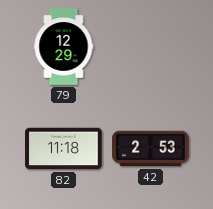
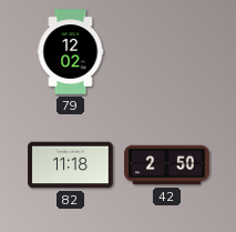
79: 12:29 -> 12:02
42: 2:53 -> 2:50
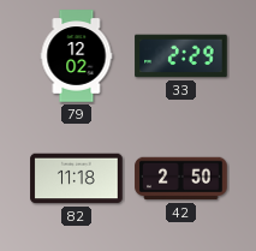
33: none -> 2:29
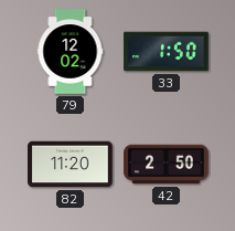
33: 2:29 -> 1:50
82: 11:18 -> 11:20
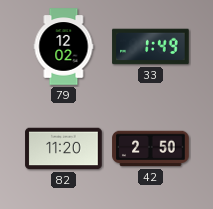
33: 1:50 -> 1:49
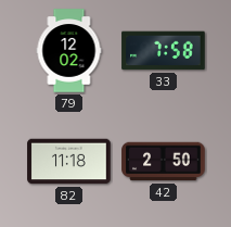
33: 1:49 -> 7:58
82: 11:20 -> 11:18
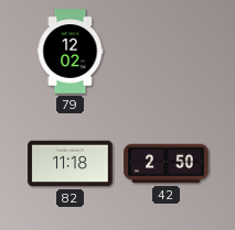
33: 7:58 -> none
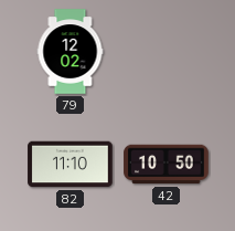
82: 11:18 -> 11:10
42: 2:50 -> 10:50
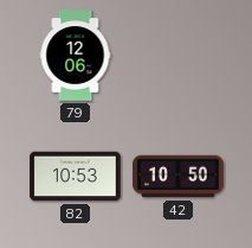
79: 12:02 -> 12:06
82: 11:10 -> 10:53
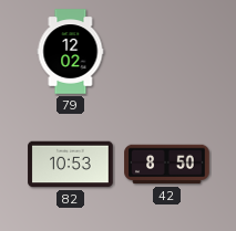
79: 12:06 -> 12:02
42: 10:50 -> 8:50
